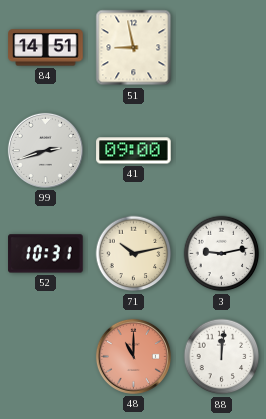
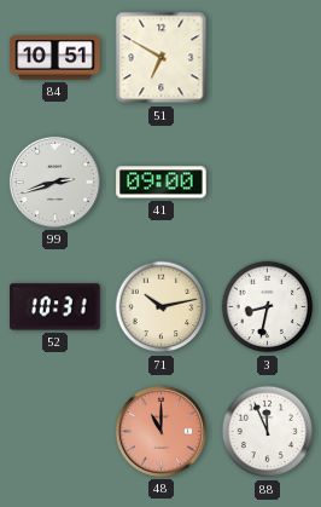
84: 14:51 -> 10:51
51: 8:58 -> 6:50
3: 9:13 -> 8:32
88: 12:01 -> 11:56
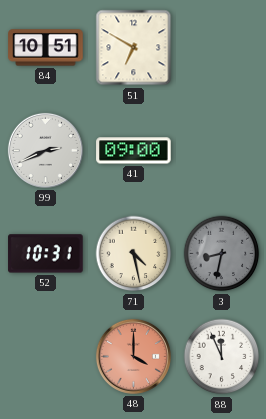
99: 2:42 -> 2:41
71: 10:13 -> 4:28
3 dial: white -> grey
48: 11:00 -> 4:00
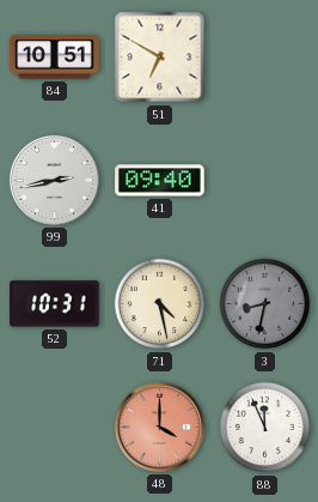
99: 2:41 -> 2:43
41: 09:00 -> 09:40
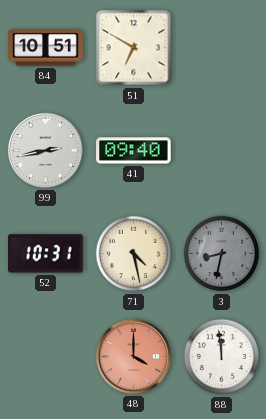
88: 11:56 -> 11:59
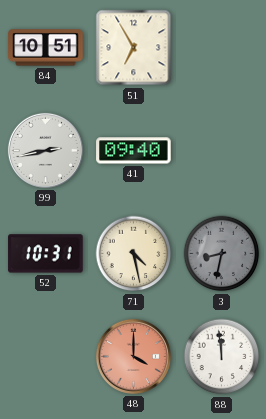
51: 6:50 -> 6:55
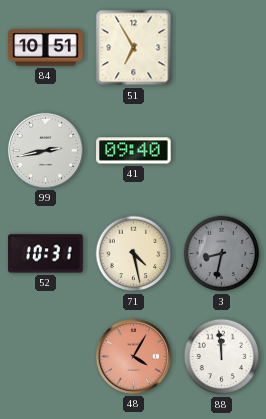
48: 4:00 -> 4:05
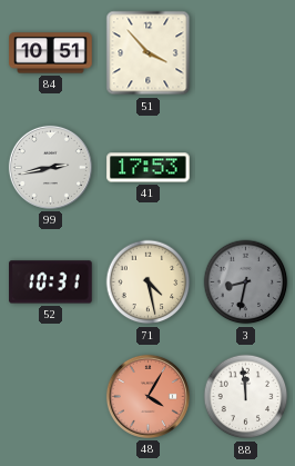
51: 6:55 -> 3:53
41: 09:40 -> 17:53
